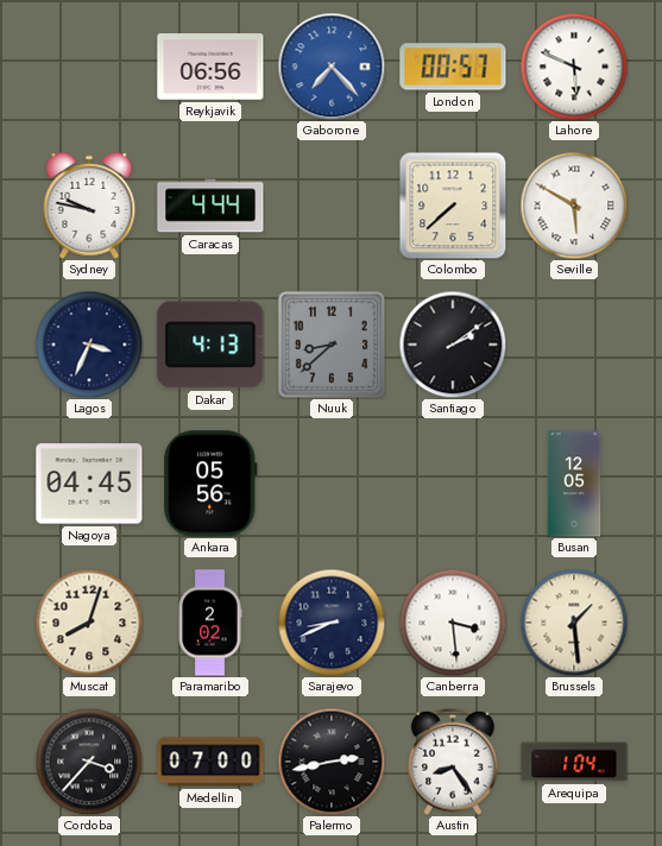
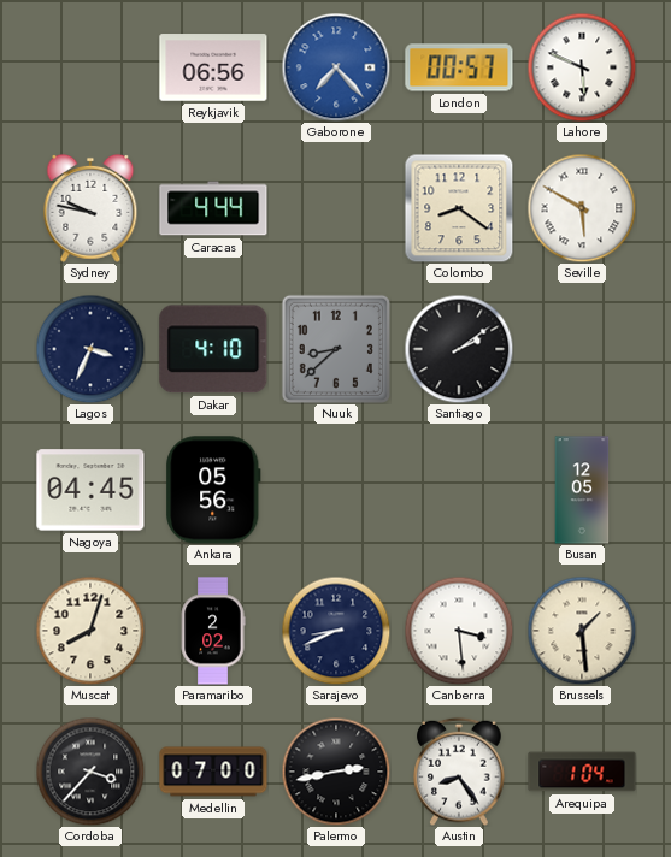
Colombo: 7:38 -> 8:21
Dakar: 4:13 -> 4:10
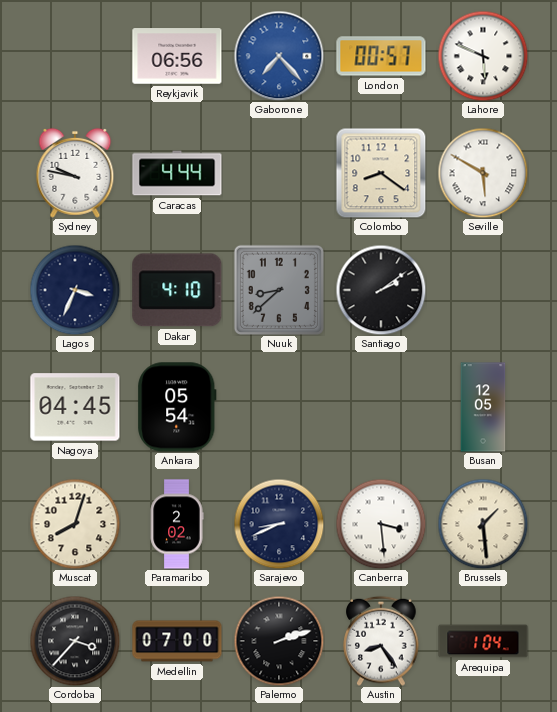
Ankara: 05:56 -> 05:54
Palermo: 2:43 -> 2:12
